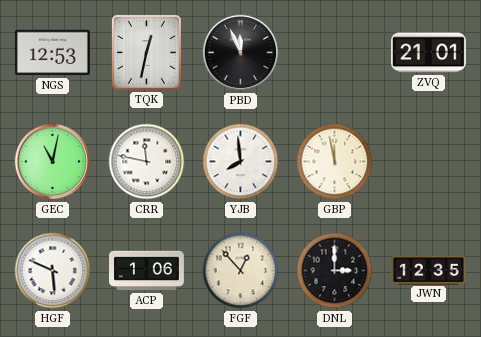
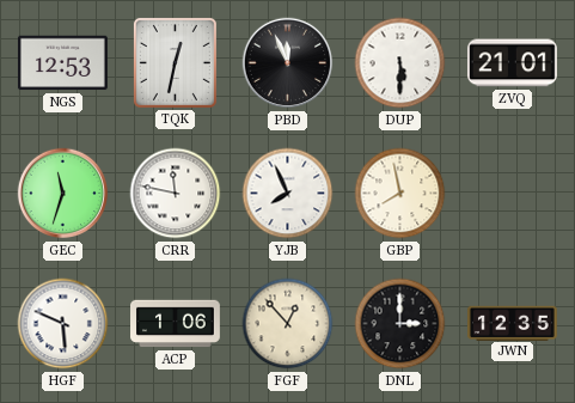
DUP: none -> 5:30
GEC: 11:02 -> 11:33
YJB: 7:59 -> 7:56
GBP: 11:58 -> 7:58
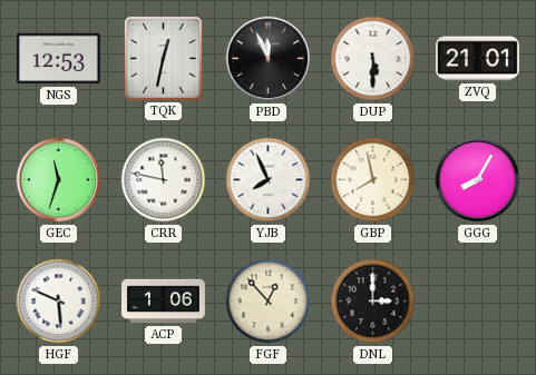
GGG: none -> 8:05
JWN: 12:35 -> none
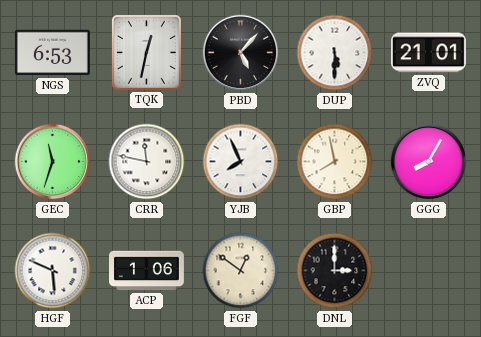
NGS: 12:53 -> 6:53
PBD: 11:56 -> 5:07
FGF: 12:53 -> 12:51
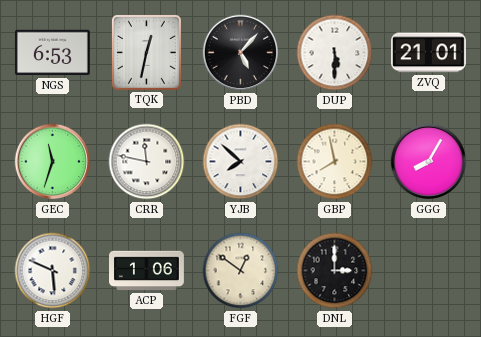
YJB: 7:56 -> 7:52
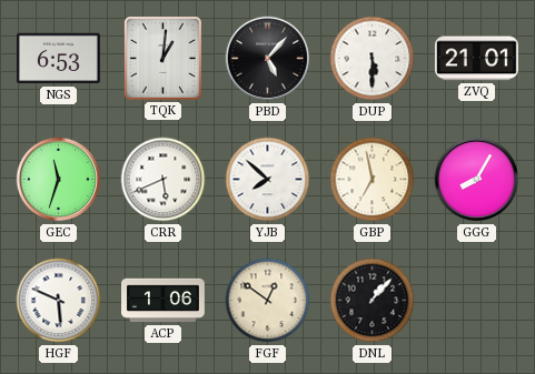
TQK: 12:32 -> 1:01
CRR: 11:47 -> 5:41
GBP: 7:58 -> 6:58
DNL: 3:00 -> 1:07
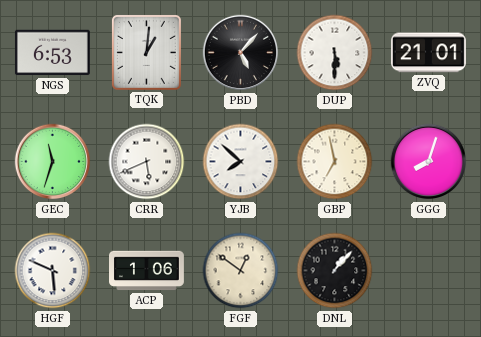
GGG: 8:05 -> 8:03
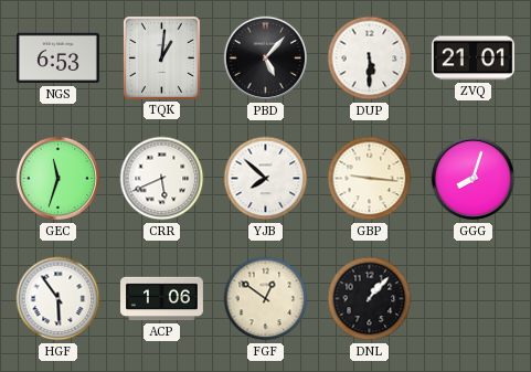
GBP: 6:58 -> 9:16
HGF: 5:49 -> 5:54
